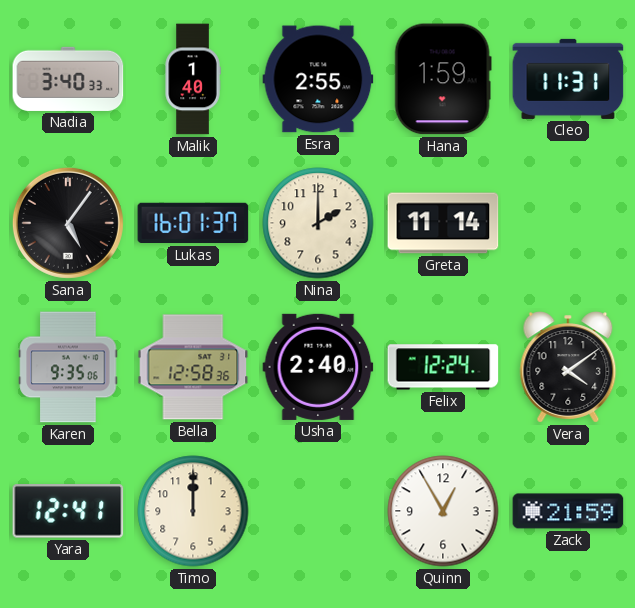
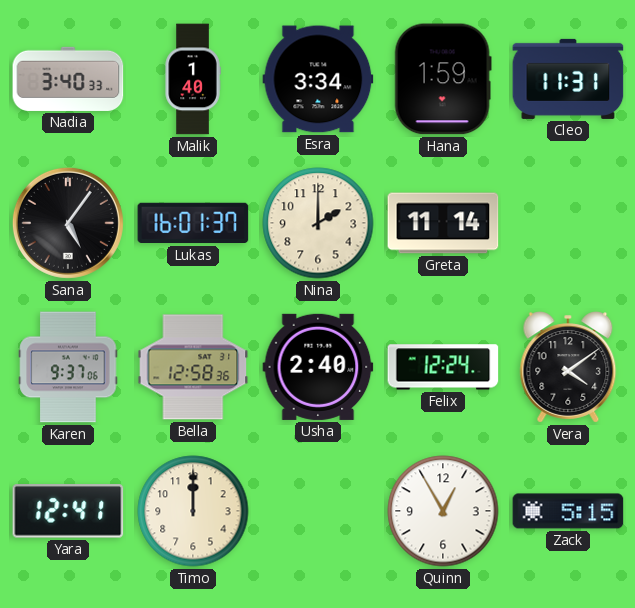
Esra: 2:55 -> 3:34
Karen: 9:35 -> 9:37
Zack: 21:59 -> 5:15
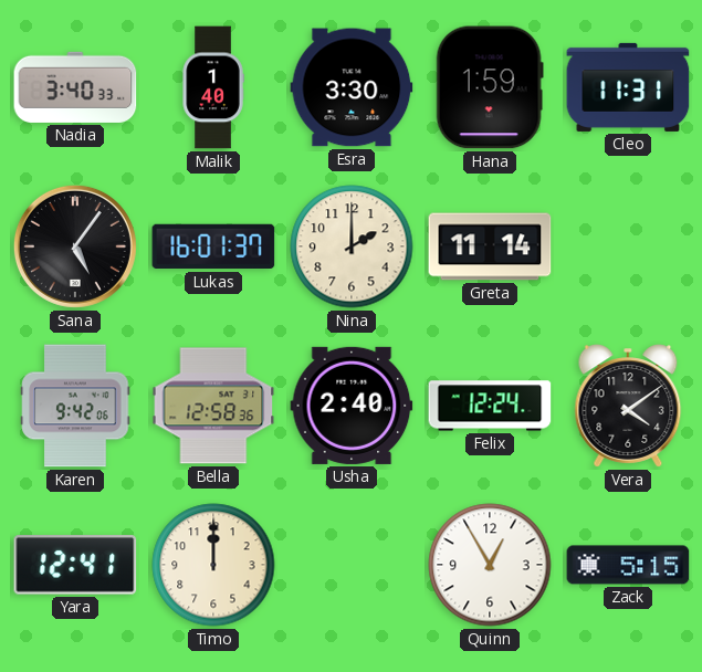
Esra: 3:34 -> 3:30
Karen: 9:37 -> 9:42
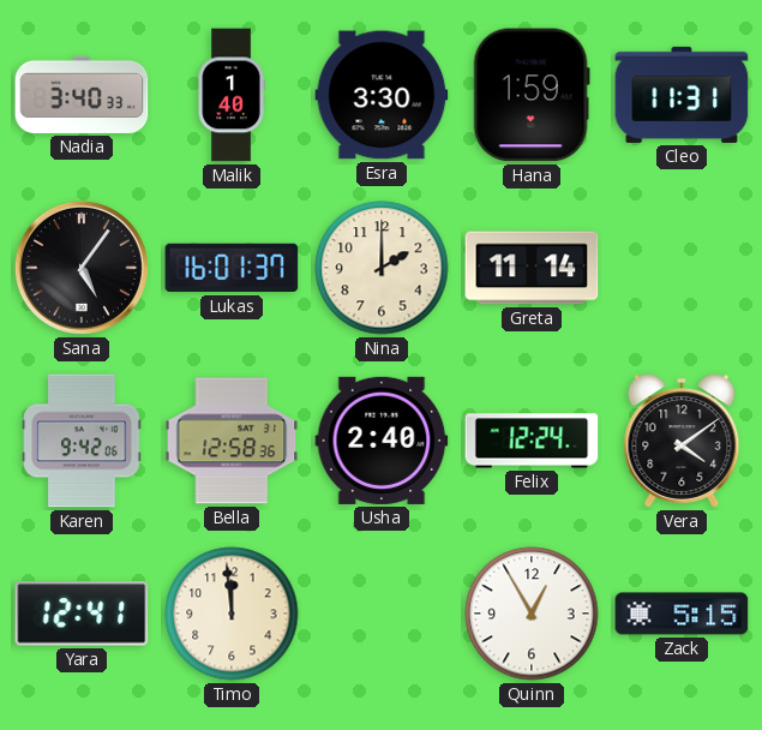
Timo: 12:00 -> 11:59
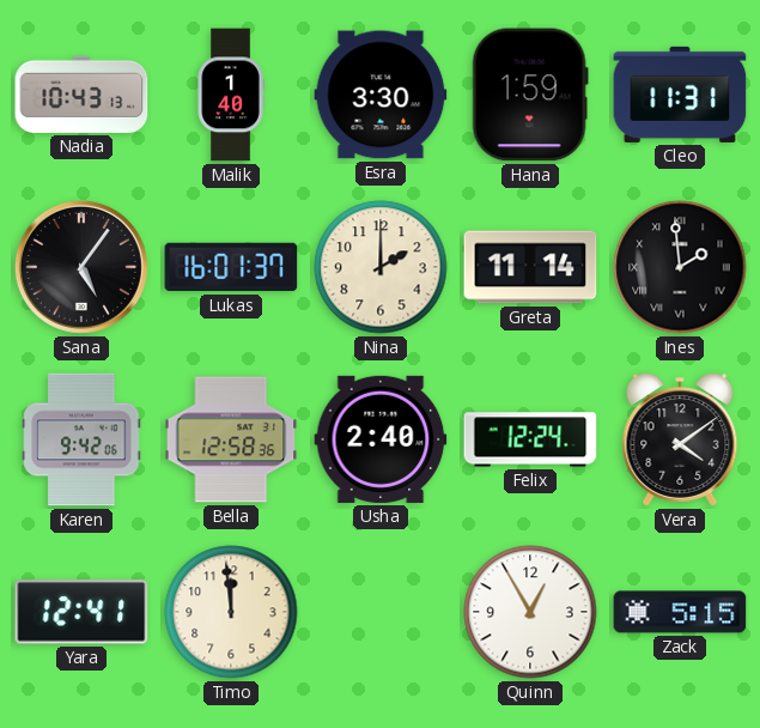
Nadia: 3:40 -> 10:43
Ines: none -> 1:59
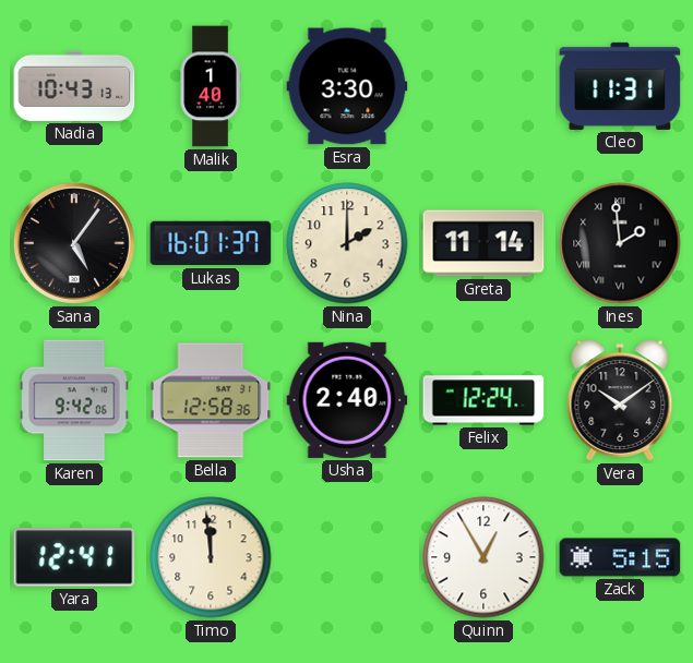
Hana: 1:59 -> none
Vera: 4:09 -> 10:09
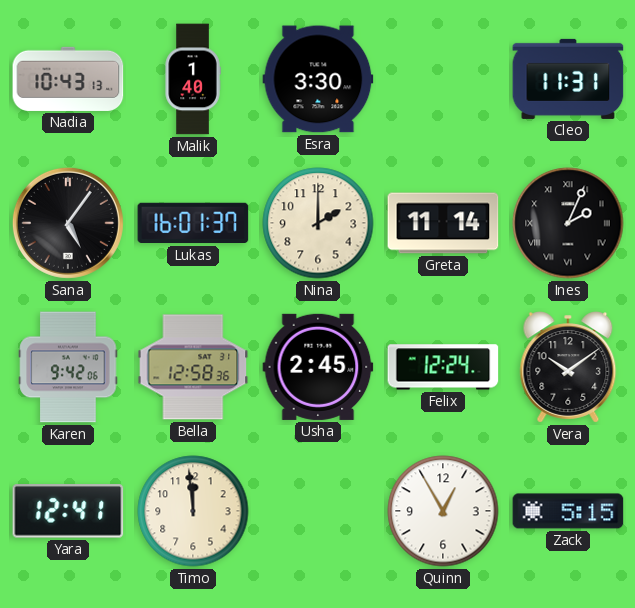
Ines: 1:59 -> 2:04
Usha: 2:40 -> 2:45
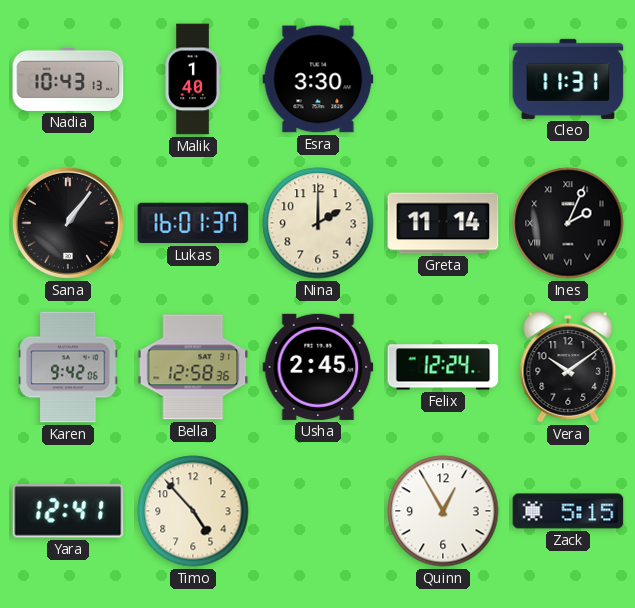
Sana: 5:06 -> 1:06
Timo: 11:59 -> 4:53
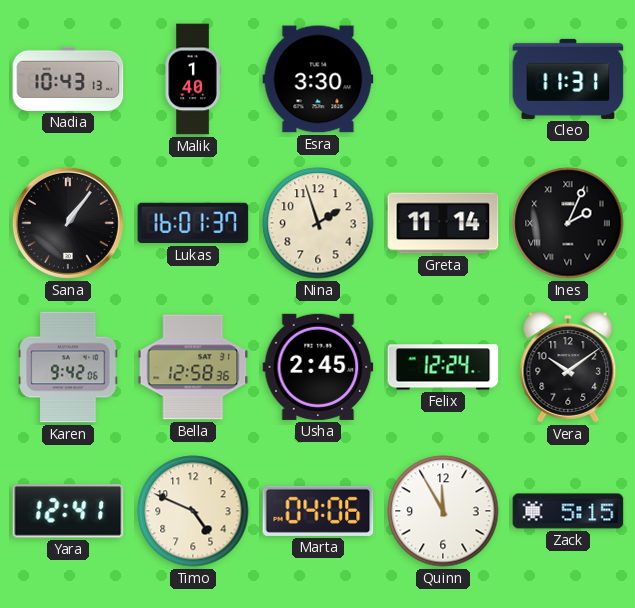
Nina: 2:00 -> 1:57
Timo: 4:53 -> 4:49
Marta: none -> 04:06
Quinn: 12:55 -> 11:55
